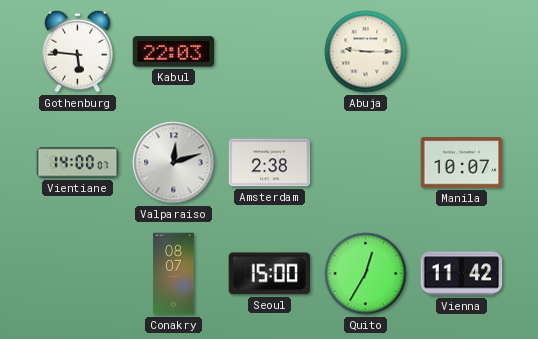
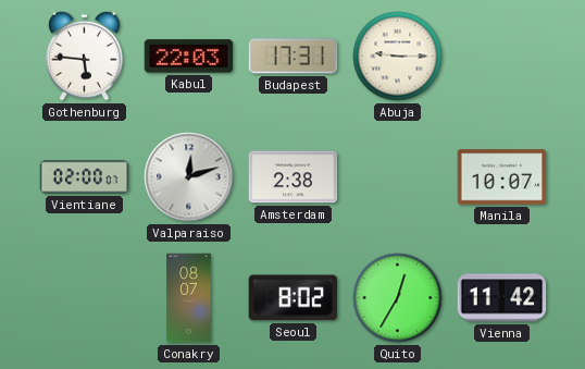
Budapest: none -> 17:31
Vientiane: 14:00 -> 02:00
Seoul: 15:00 -> 8:02
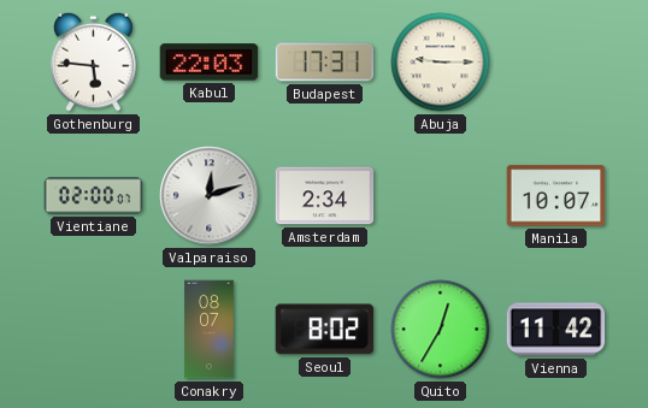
Amsterdam: 2:38 -> 2:34
